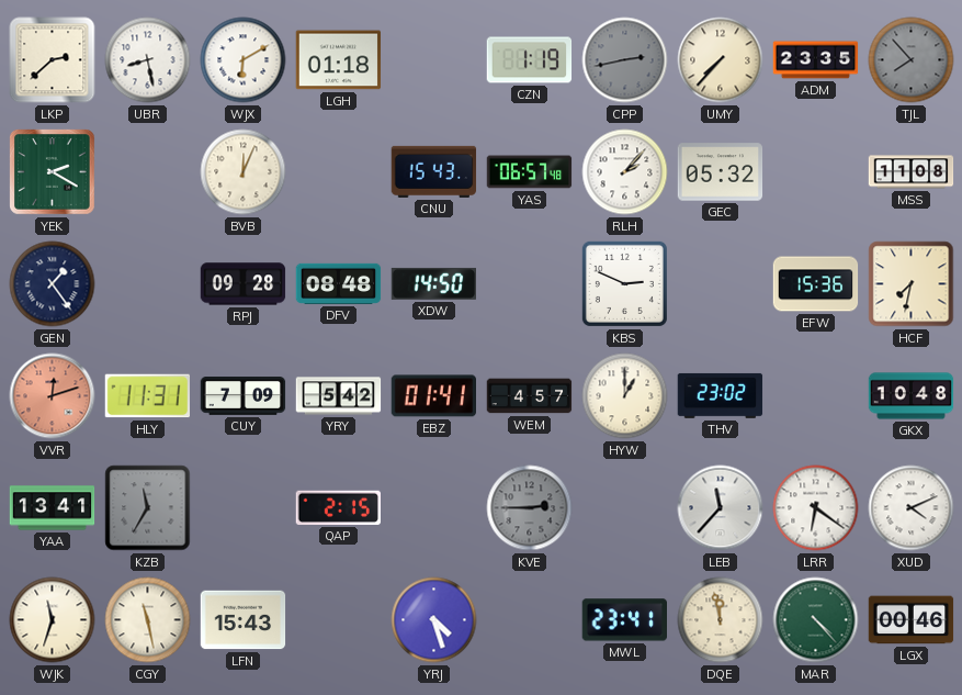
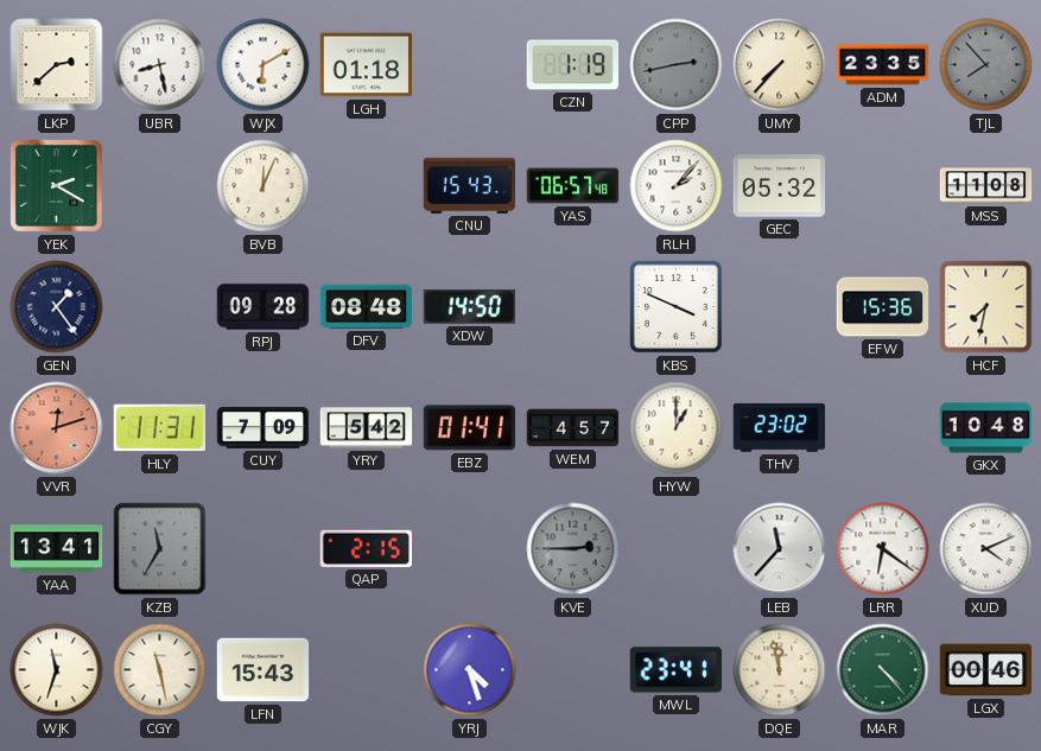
KBS: 2:49 -> 3:49
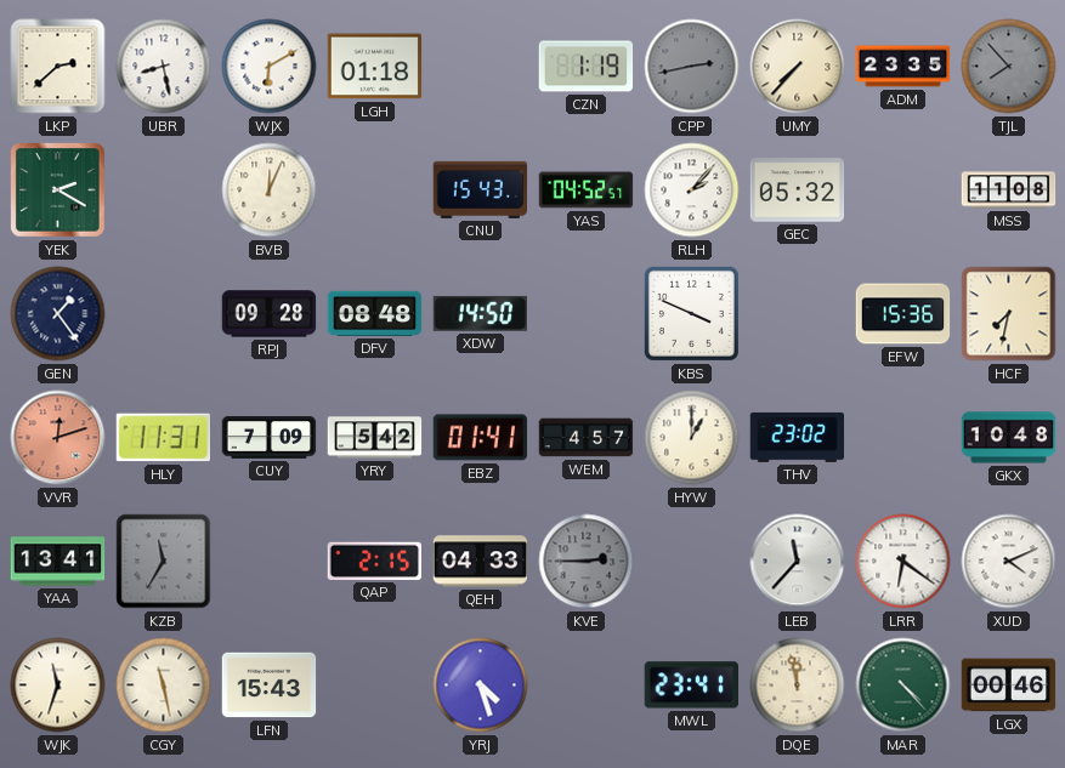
YAS: 06:57 -> 04:52
QEH: none -> 04:33
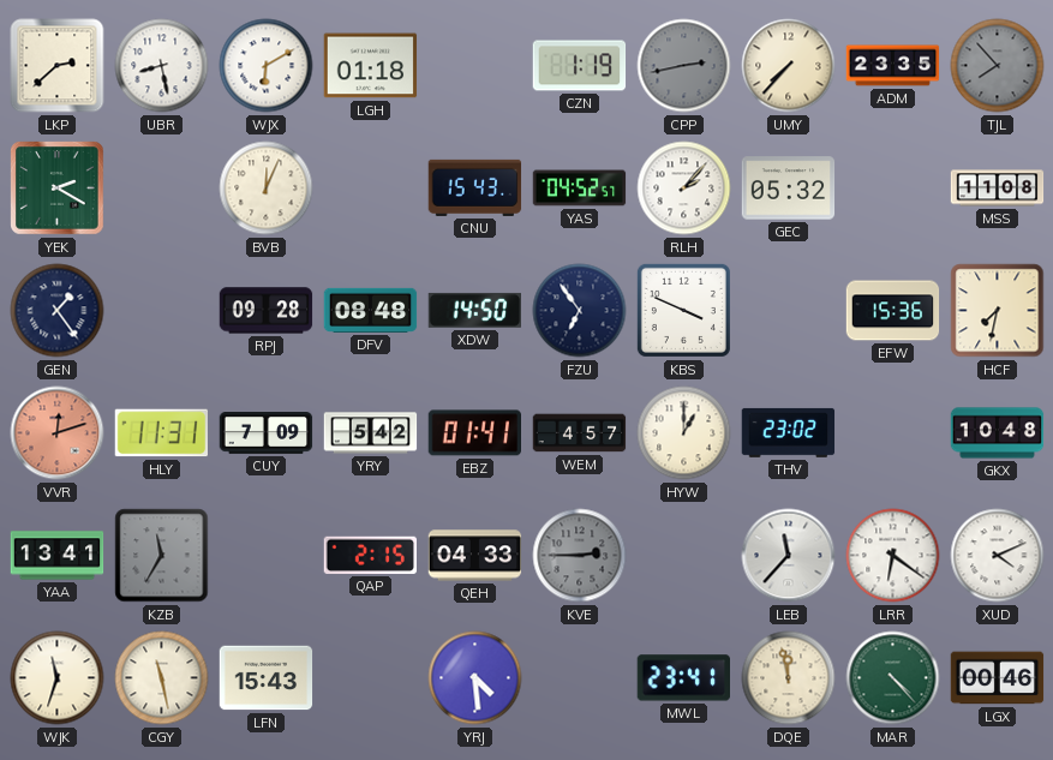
FZU: none -> 6:54
YRJ: 4:27 -> 4:29
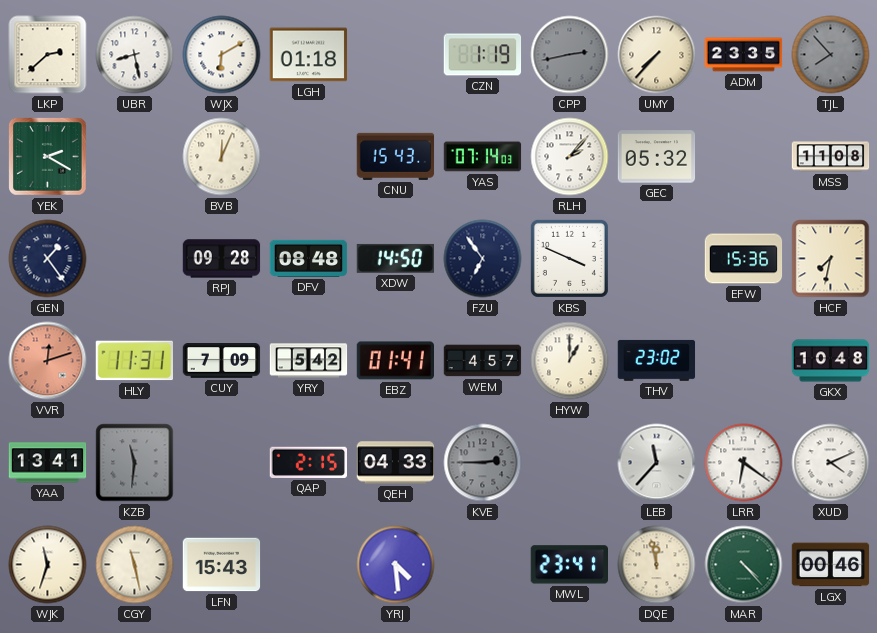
YAS: 04:52 -> 07:14
KZB: 11:35 -> 11:31
